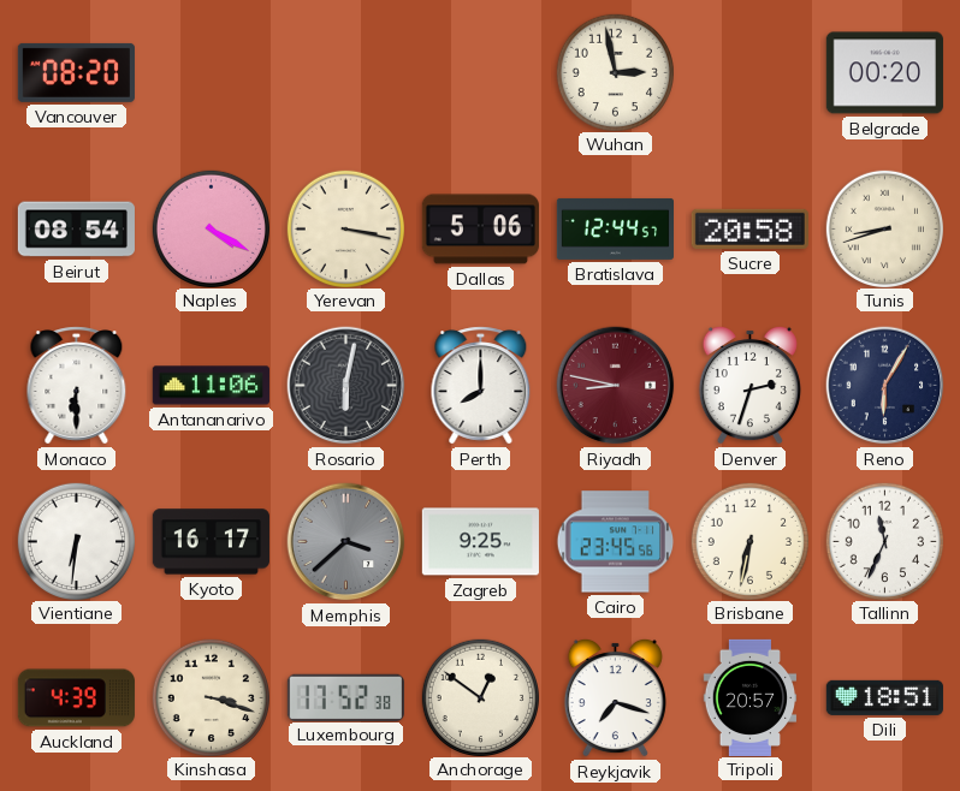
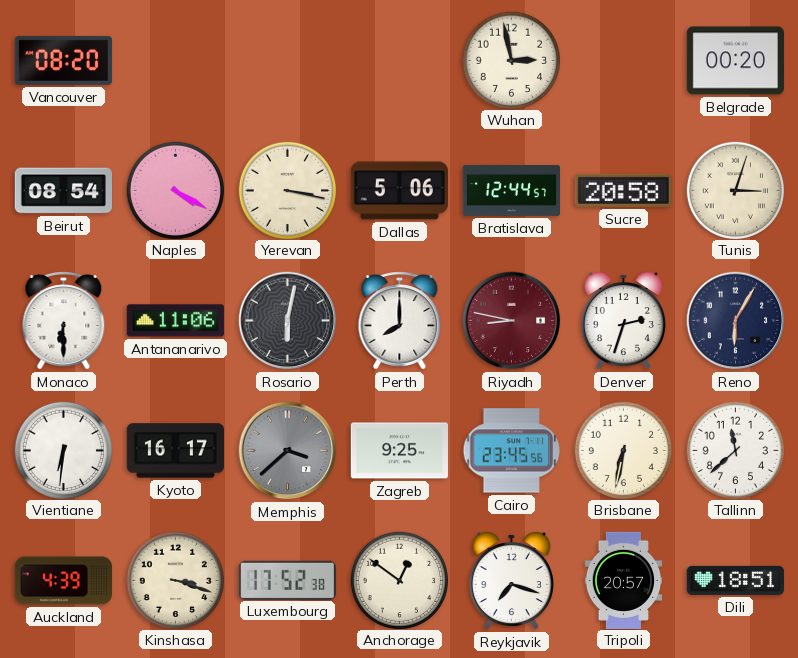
Tunis: 8:42 -> 3:03
Tallinn: 11:34 -> 11:38
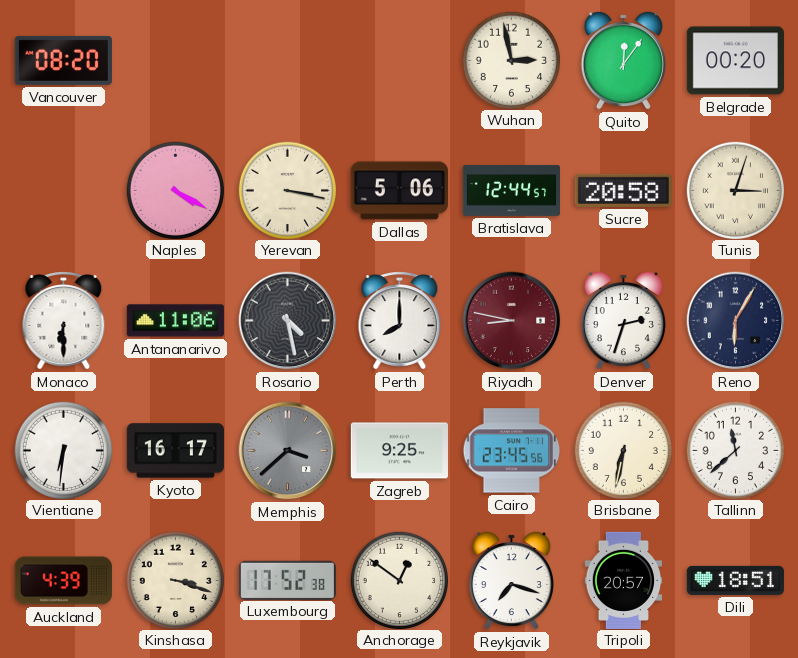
Quito: none -> 12:06
Beirut: 08:54 -> none
Rosario: 6:02 -> 4:28
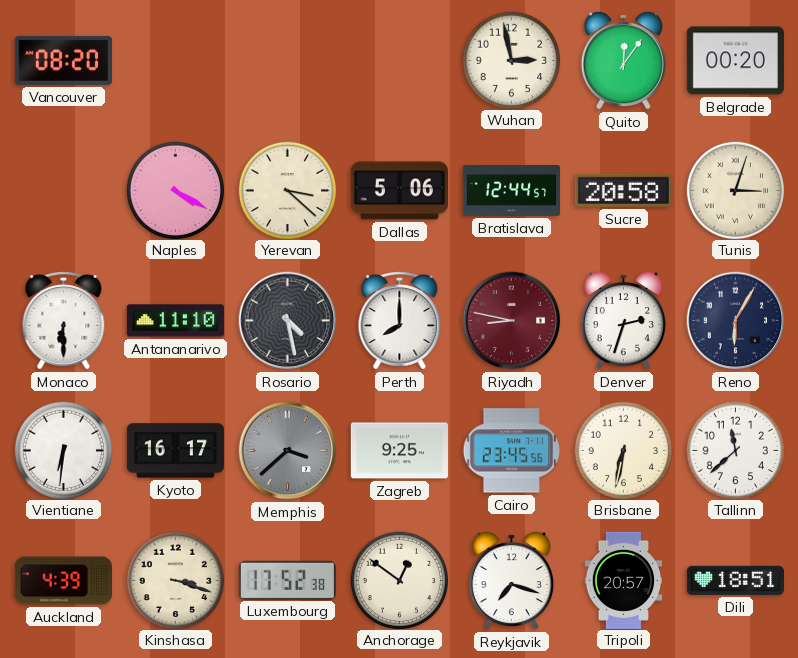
Yerevan: 3:17 -> 3:22
Antananarivo: 11:06 -> 11:10
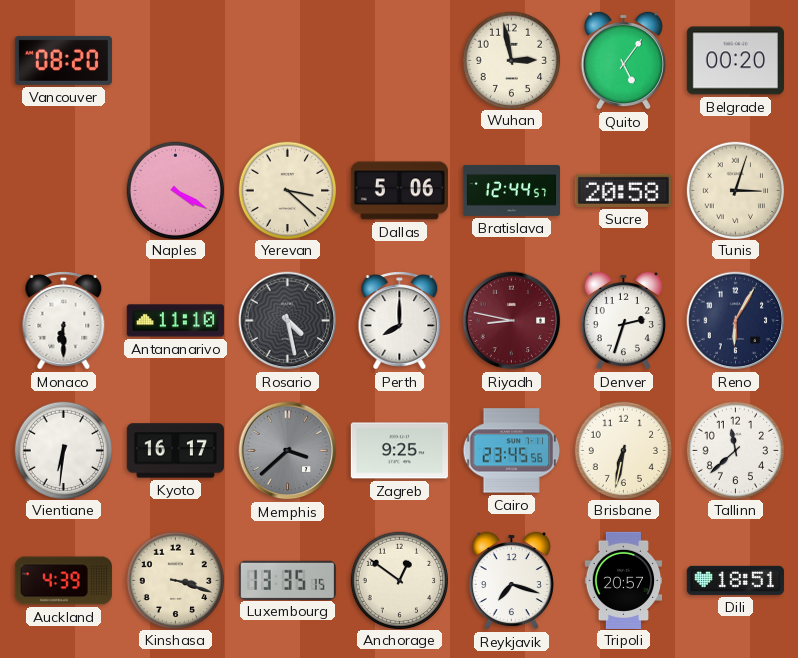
Quito: 12:06 -> 5:06
Luxembourg: 17:52 -> 13:35
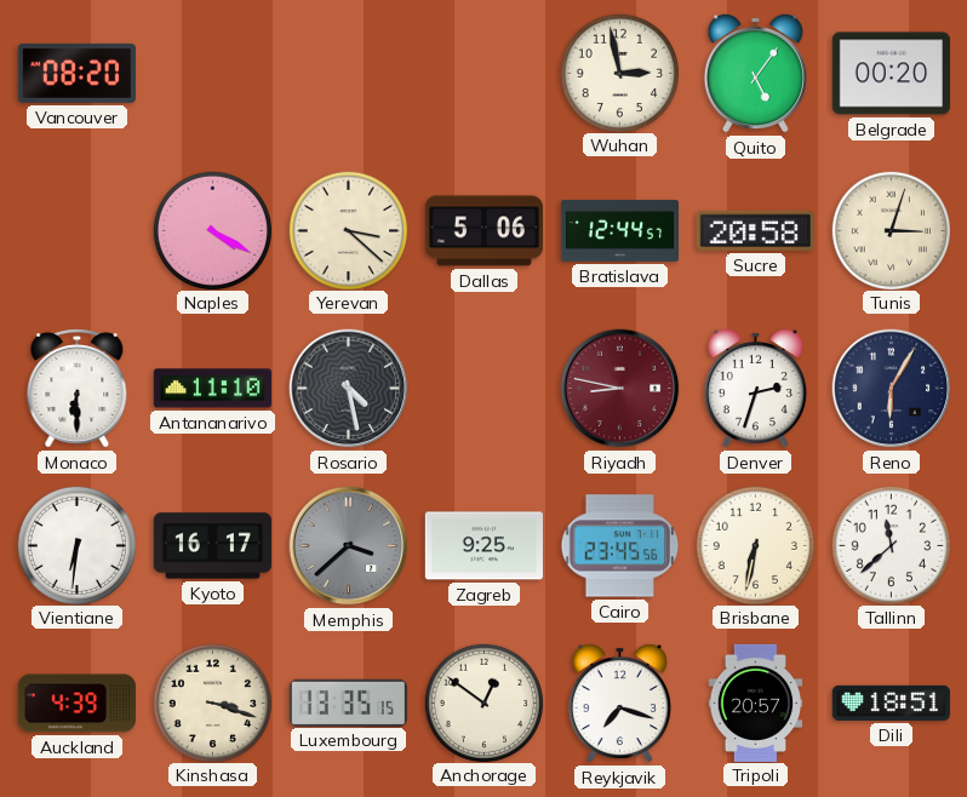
Perth: 8:00 -> none
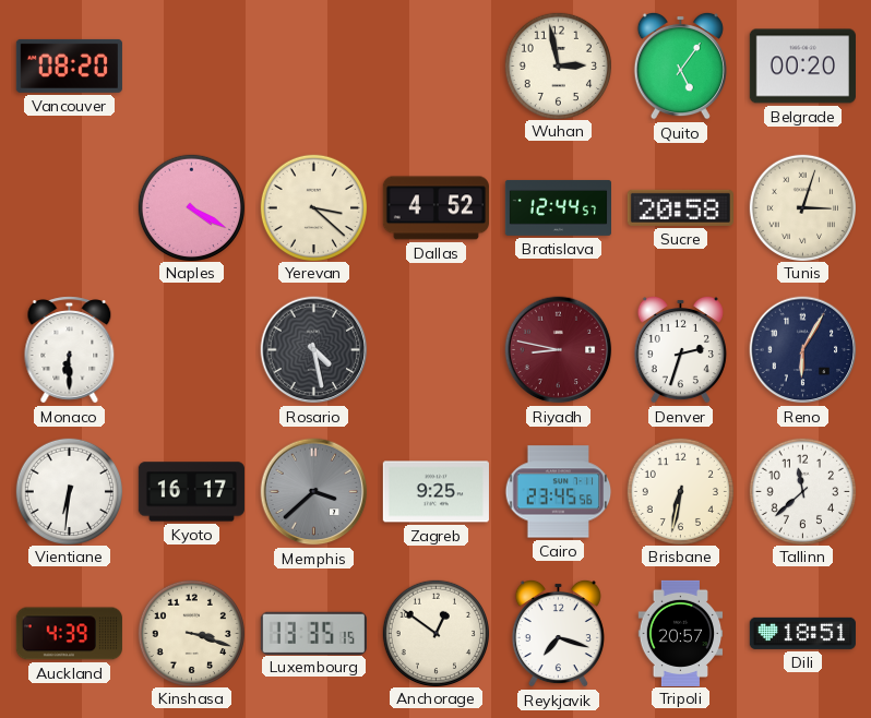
Dallas: 5:06 -> 4:52
Antananarivo: 11:10 -> none
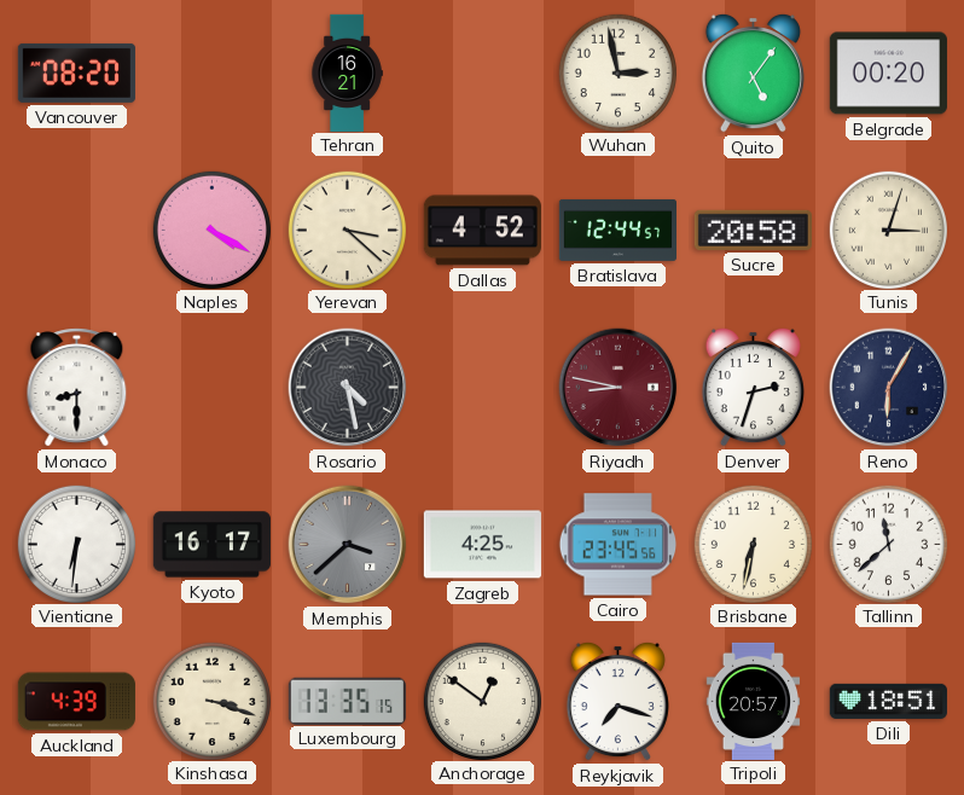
Tehran: none -> 16:21
Monaco: 6:30 -> 8:30
Zagreb: 9:25 -> 4:25
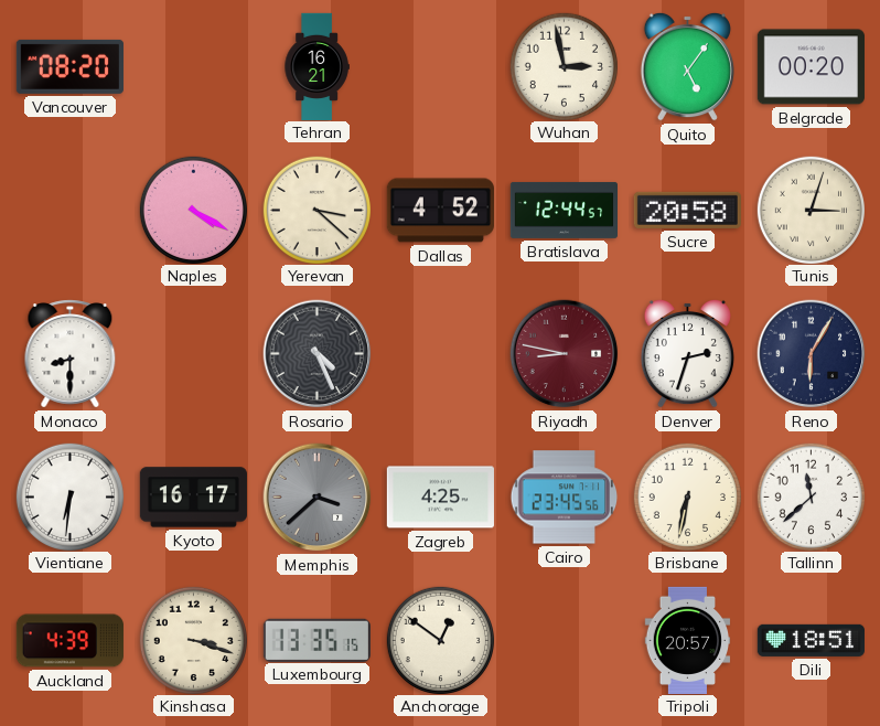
Rosario: 4:28 -> 4:26
Reykjavik: 7:18 -> none
